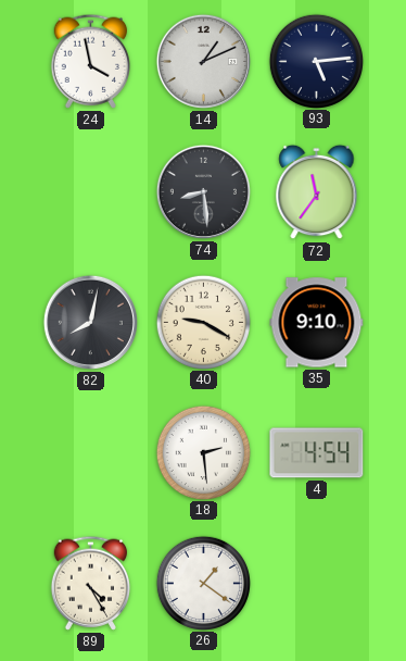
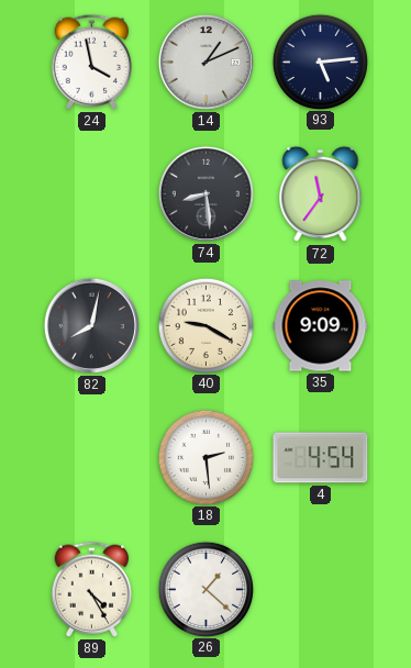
35: 9:10 -> 9:09
26: 1:21 -> 1:22
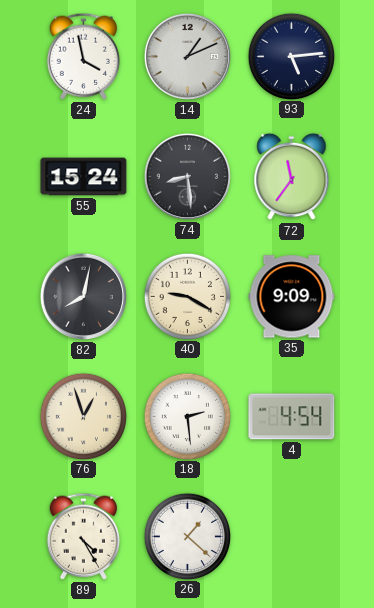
55: none -> 15:24
76: none -> 12:57
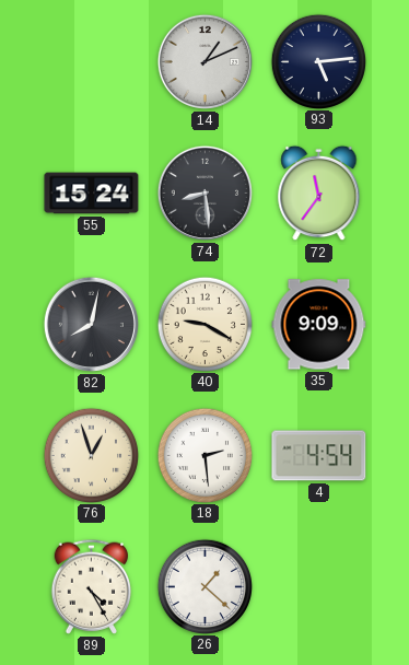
24: 3:58 -> none
